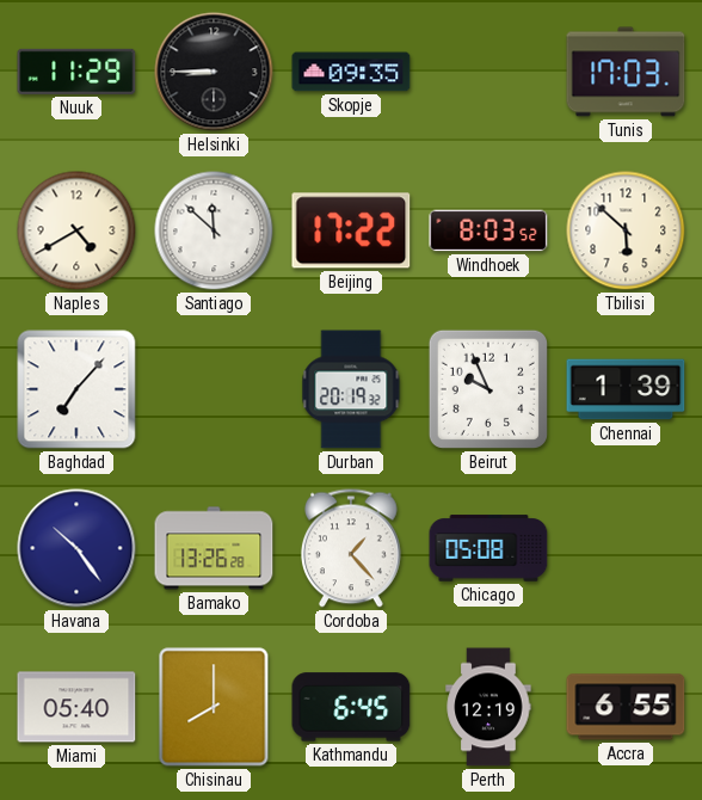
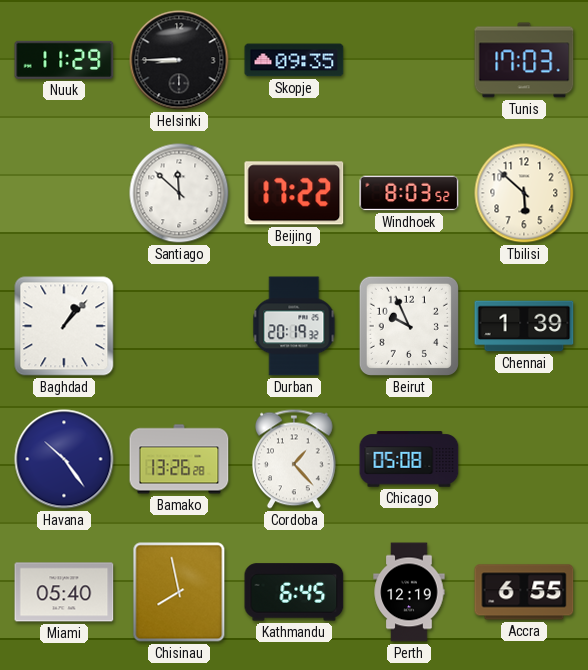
Naples: 4:40 -> none
Baghdad: 7:07 -> 1:07
Chisinau: 8:00 -> 7:58
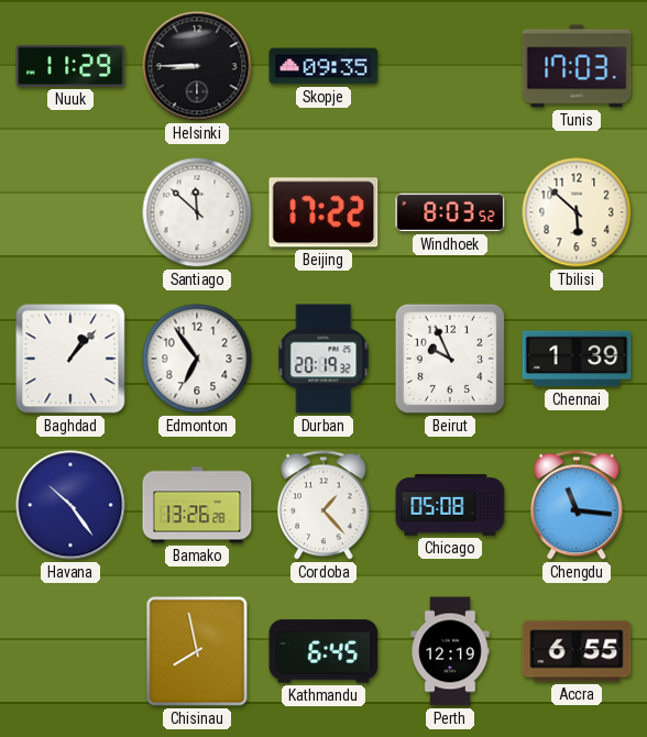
Edmonton: none -> 6:54
Chengdu: none -> 11:16
Miami: 05:40 -> none
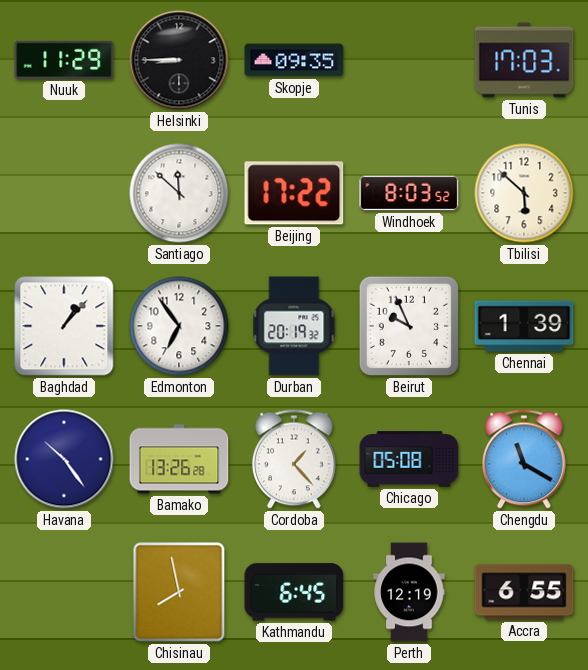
Chengdu: 11:16 -> 11:20
